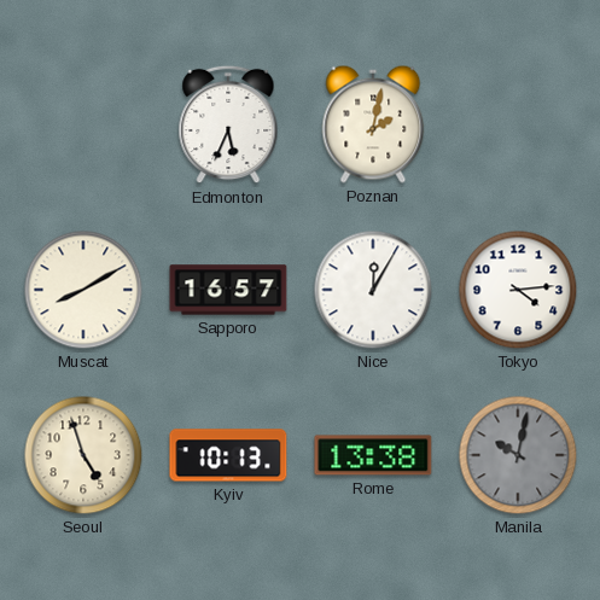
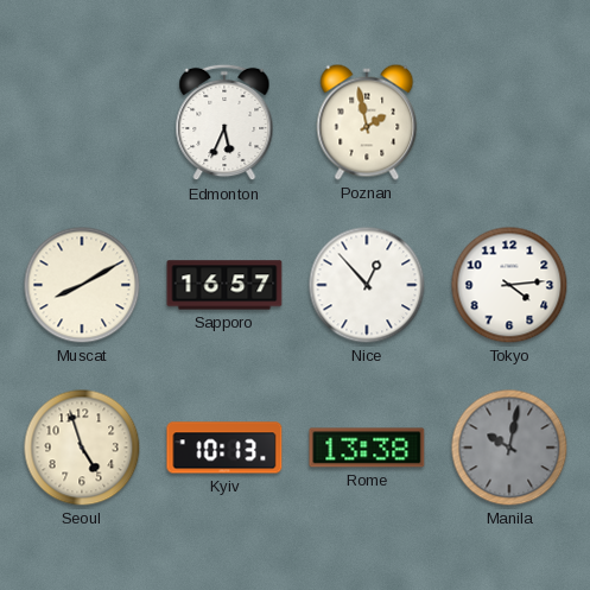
Poznan: 2:02 -> 1:58
Nice: 12:05 -> 12:53
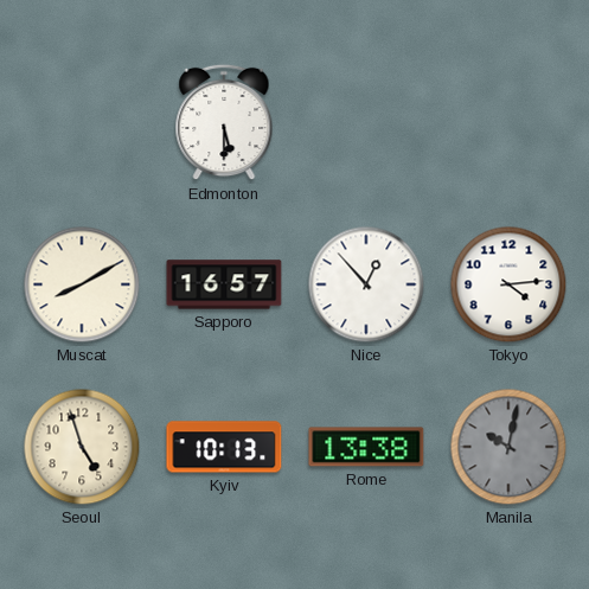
Edmonton: 5:34 -> 5:30
Poznan: 1:58 -> none
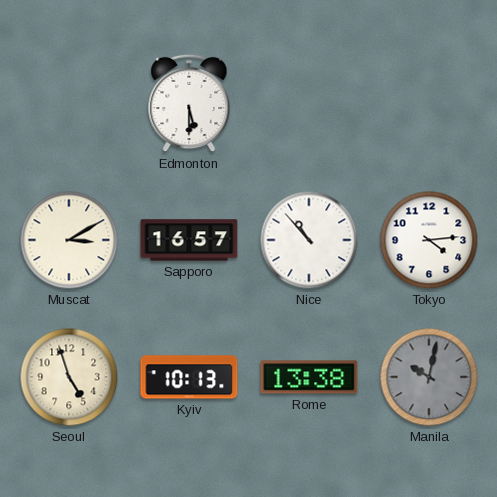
Muscat: 8:10 -> 3:10
Nice: 12:53 -> 10:53
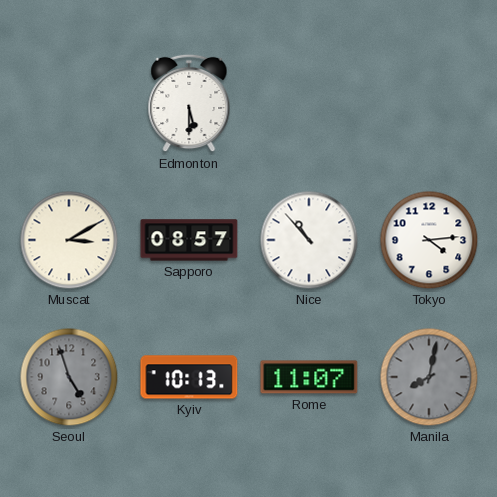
Sapporo: 16:57 -> 08:57
Seoul dial: cream -> grey
Rome: 13:38 -> 11:07
Manila: 10:02 -> 8:02
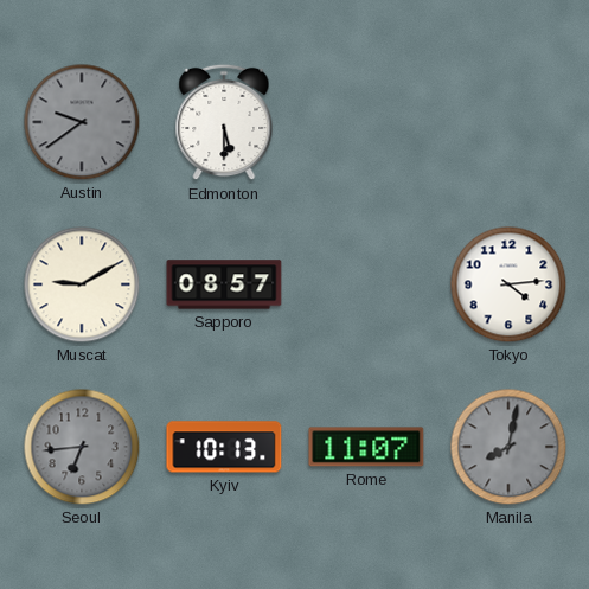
Austin: none -> 9:39
Muscat: 3:10 -> 9:10
Nice: 10:53 -> none
Seoul: 4:57 -> 6:44
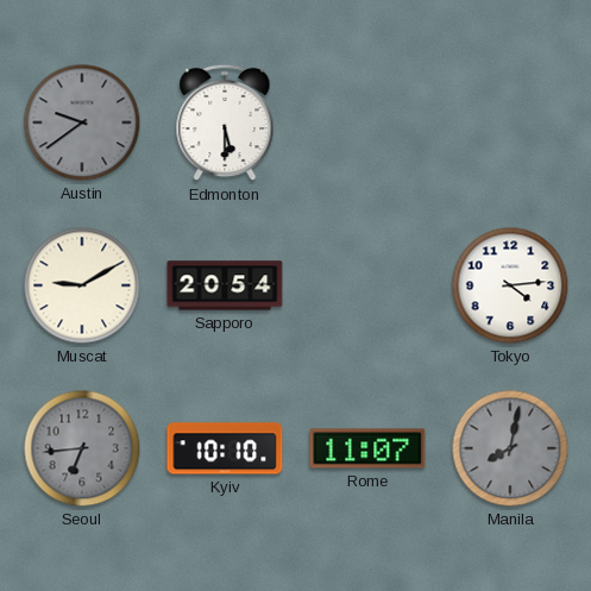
Sapporo: 08:57 -> 20:54
Kyiv: 10:13 -> 10:10
